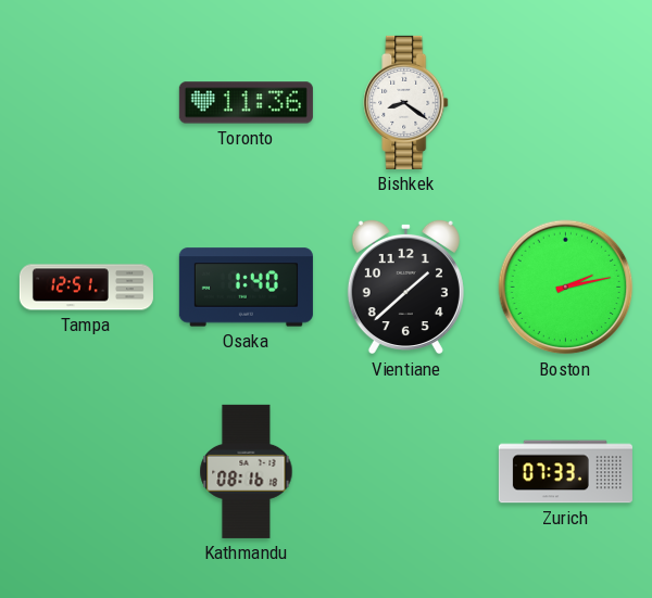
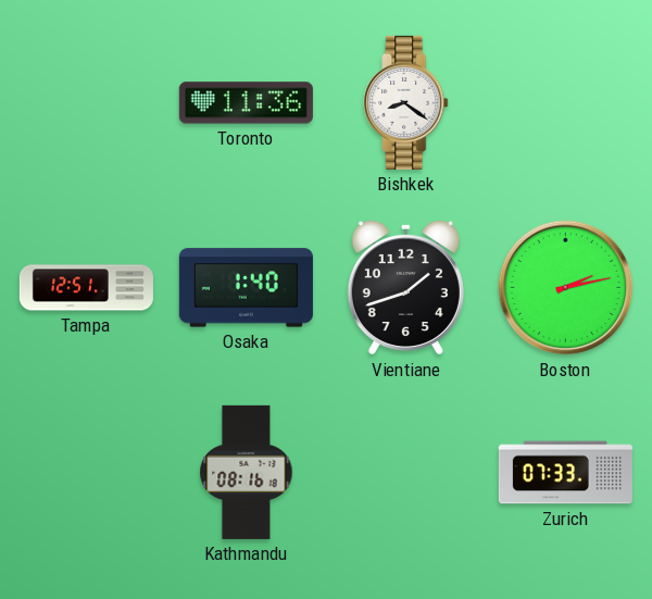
Vientiane: 1:38 -> 1:42
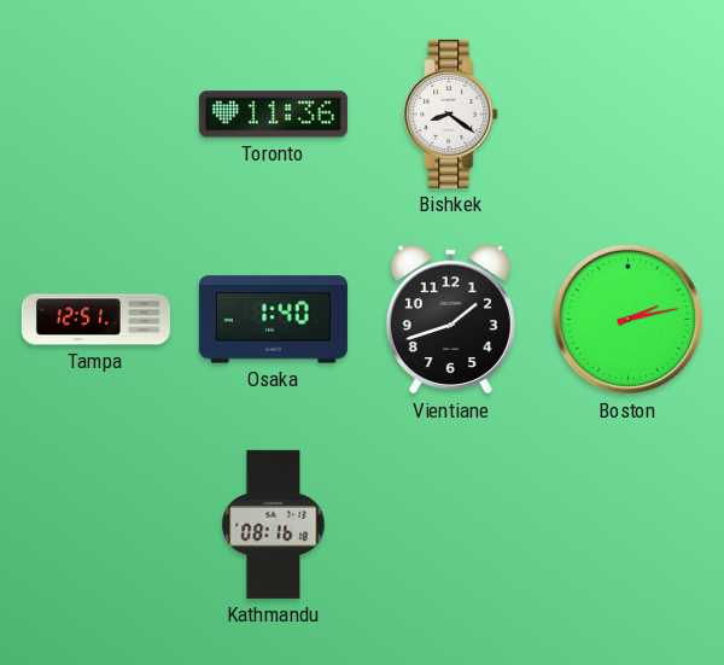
Zurich: 07:33 -> none
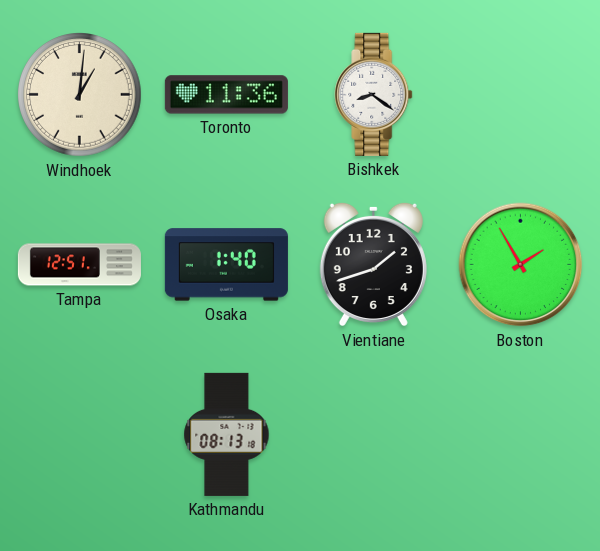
Windhoek: none -> 1:01
Boston: 2:13 -> 1:55
Kathmandu: 08:16 -> 08:13
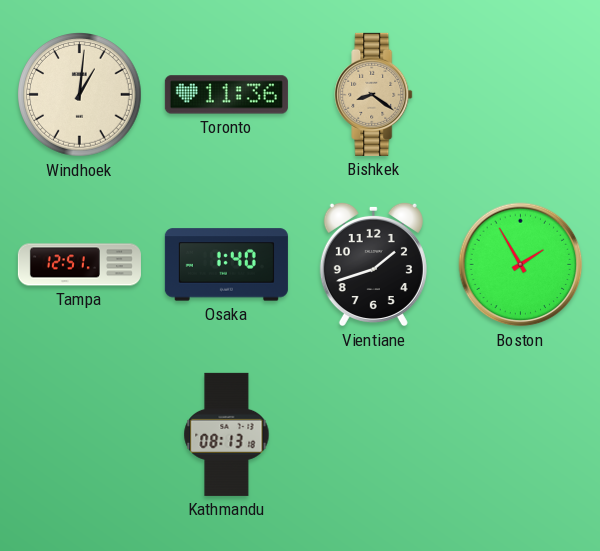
Bishkek dial: white -> champagne
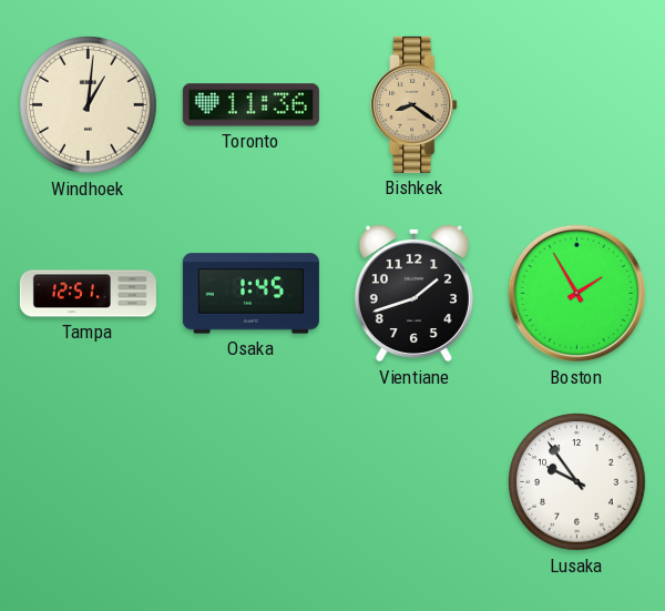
Osaka: 1:40 -> 1:45
Kathmandu: 08:13 -> none
Lusaka: none -> 9:54
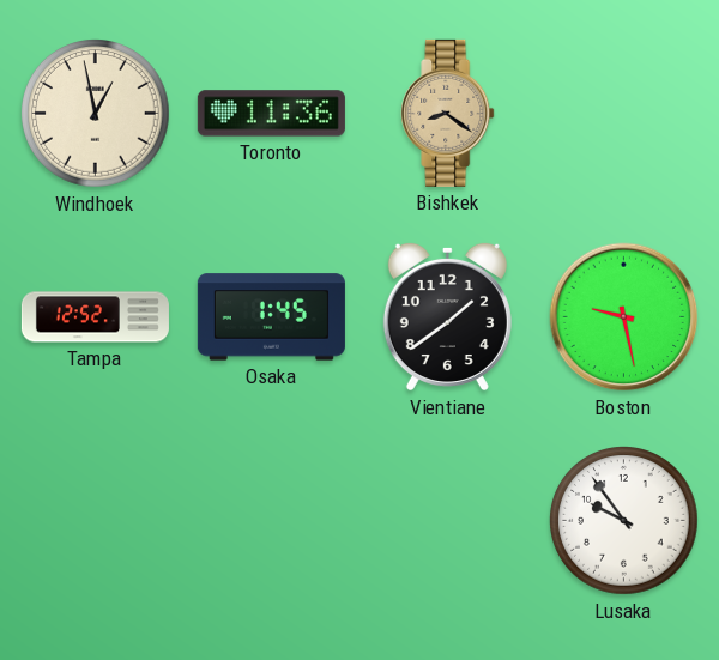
Windhoek: 1:01 -> 12:58
Tampa: 12:51 -> 12:52
Vientiane: 1:42 -> 1:39
Boston: 1:55 -> 9:28
